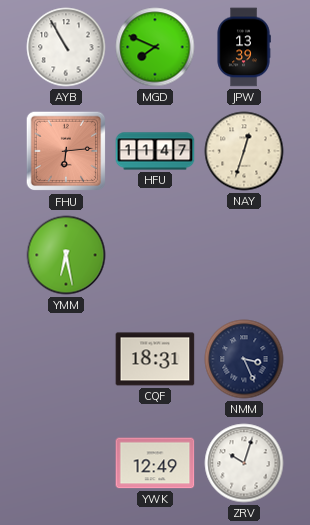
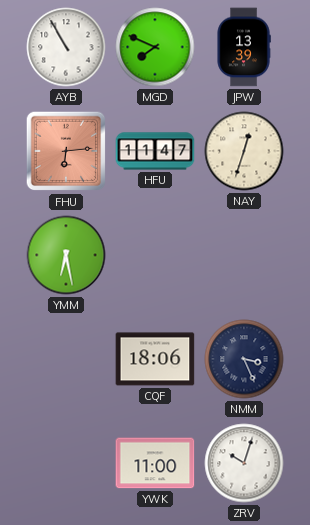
CQF: 18:31 -> 18:06
YWK: 12:49 -> 11:00
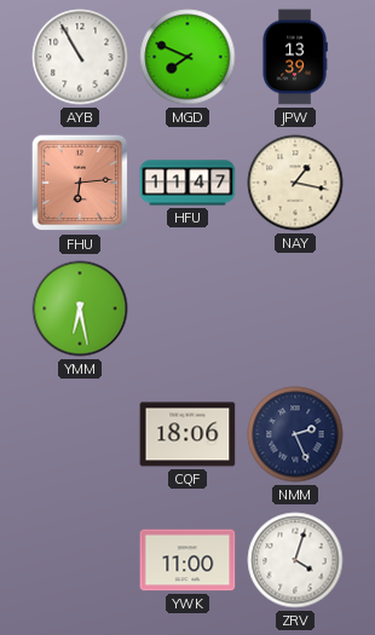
NAY: 12:33 -> 1:17
NMM: 3:26 -> 2:26
ZRV: 10:03 -> 4:03
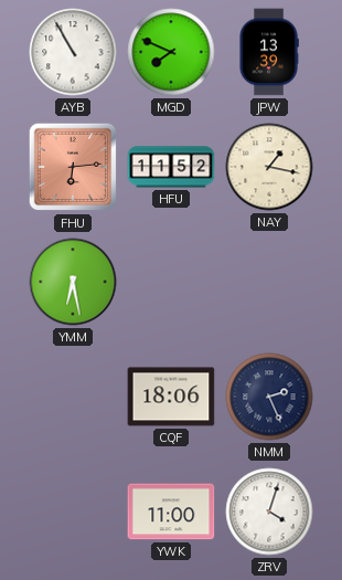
HFU: 11:47 -> 11:52
